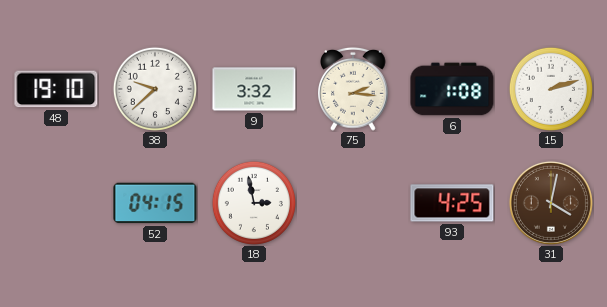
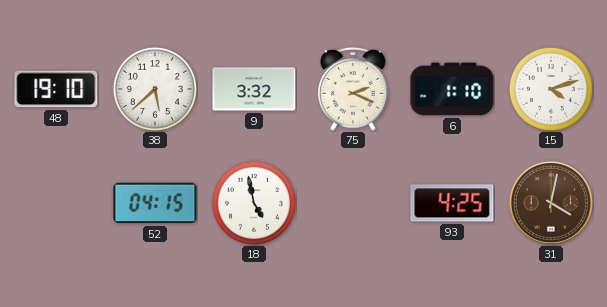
38: 9:38 -> 5:38
75: 2:16 -> 2:19
6: 1:08 -> 1:10
15: 2:12 -> 4:12
18: 2:58 -> 4:58
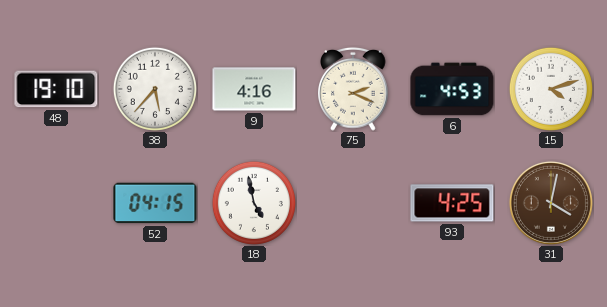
38: 5:38 -> 5:37
9: 3:32 -> 4:16
6: 1:10 -> 4:53
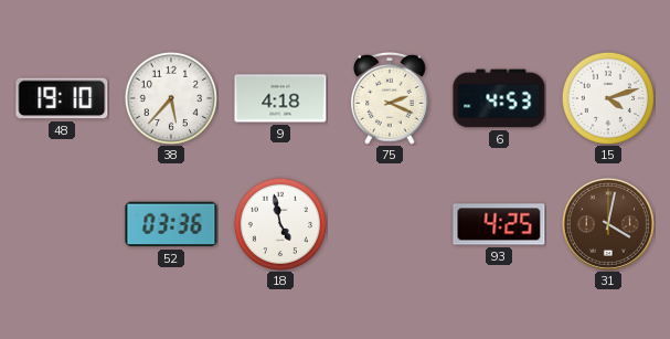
9: 4:16 -> 4:18
52: 04:15 -> 03:36
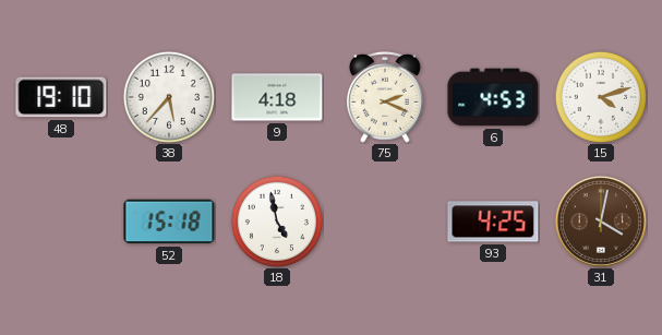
52: 03:36 -> 15:18
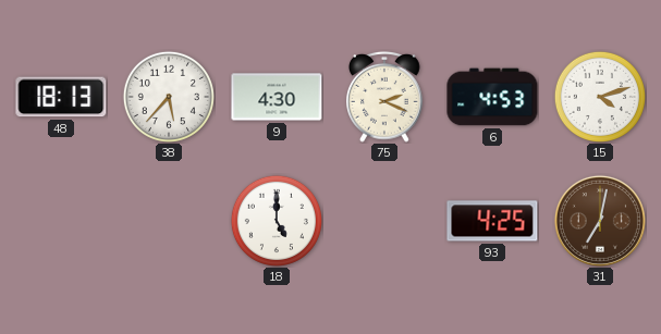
48: 19:10 -> 18:13
9: 4:18 -> 4:30
52: 15:18 -> none
18: 4:58 -> 5:00
31: 4:02 -> 7:02
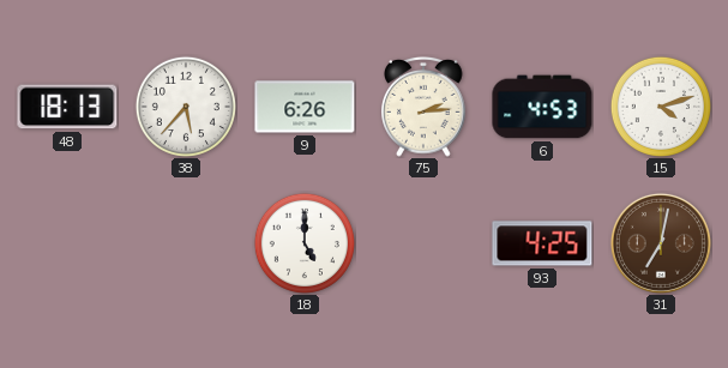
9: 4:30 -> 6:26
75: 2:19 -> 2:14
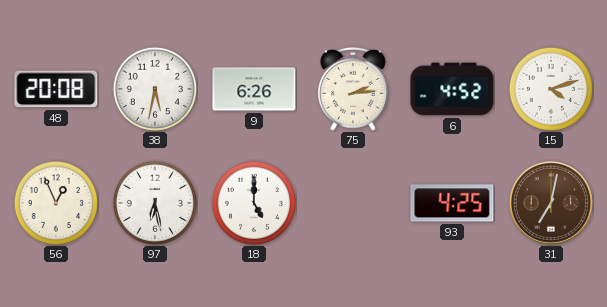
48: 18:13 -> 20:08
38: 5:37 -> 5:32
6: 4:53 -> 4:52
56: none -> 12:56
97: none -> 6:28
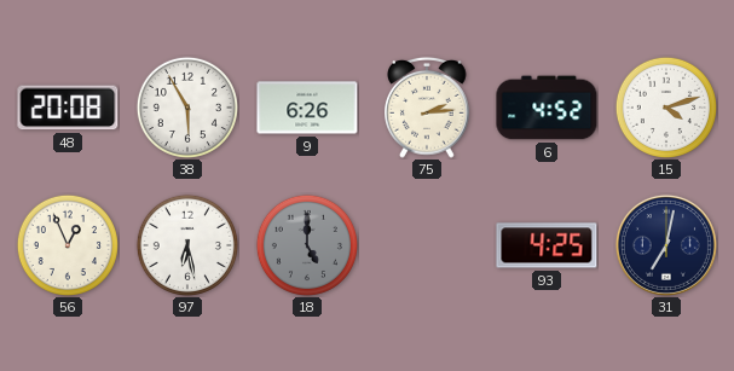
38: 5:32 -> 5:55
18 dial: white -> grey
31 dial: brown -> navy
